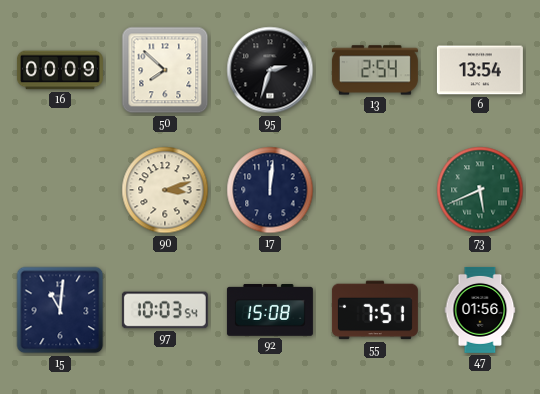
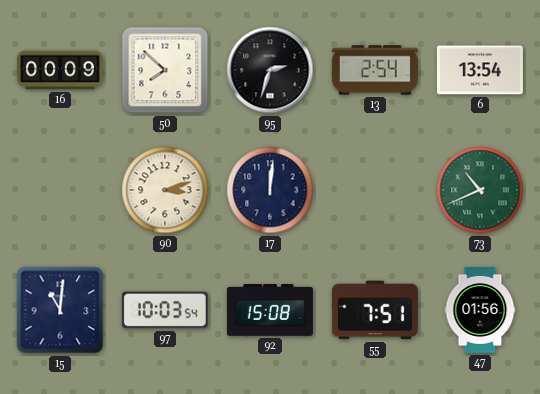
73: 5:41 -> 10:41
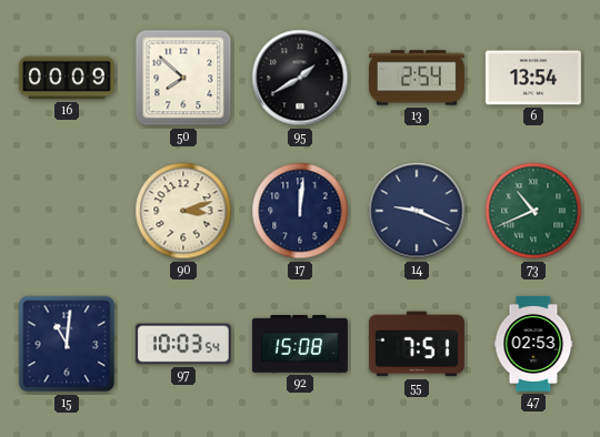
95: 2:33 -> 1:40
14: none -> 9:19
47: 01:56 -> 02:53
